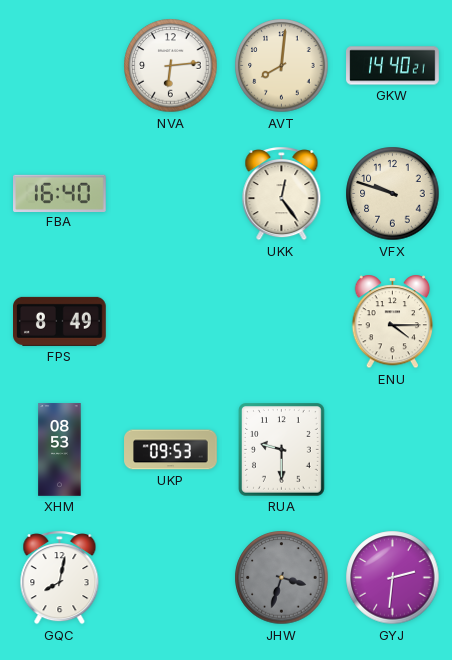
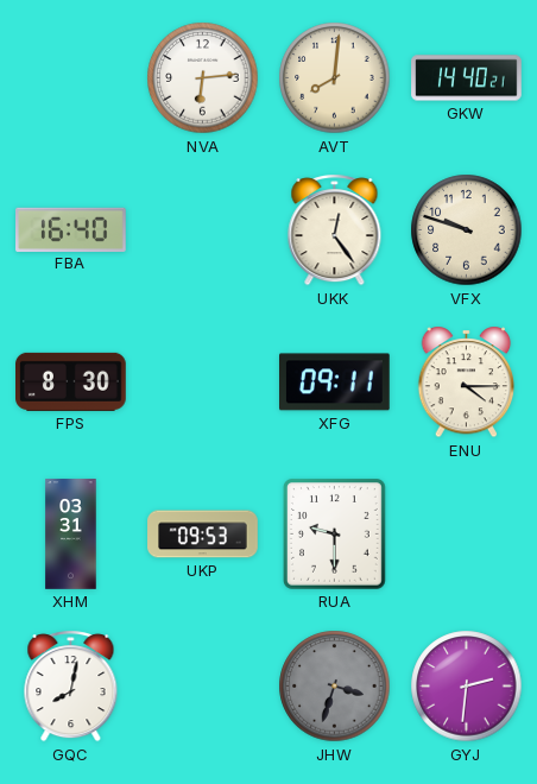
FPS: 8:49 -> 8:30
XFG: none -> 09:11
XHM: 08:53 -> 03:31
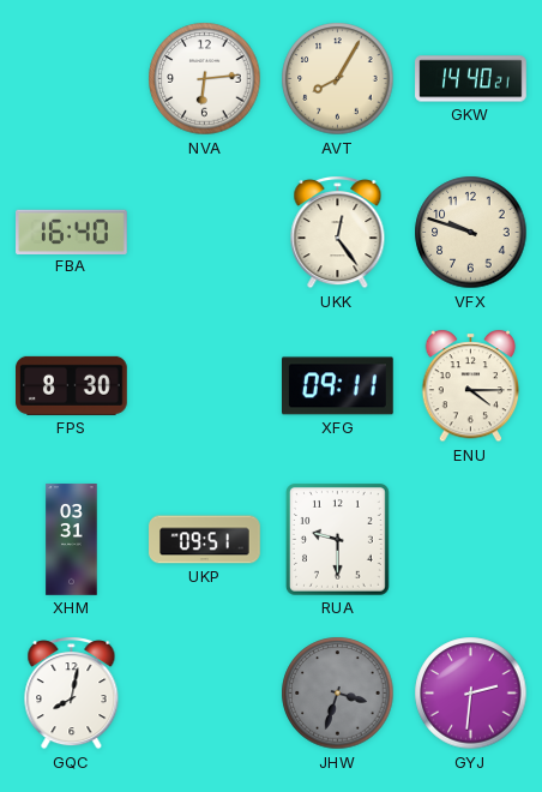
AVT: 8:01 -> 8:05
UKP: 09:53 -> 09:51
